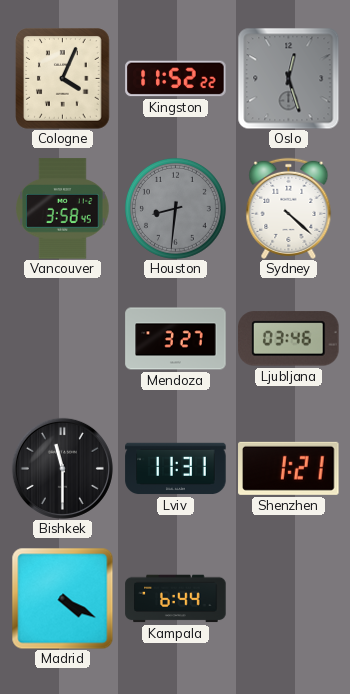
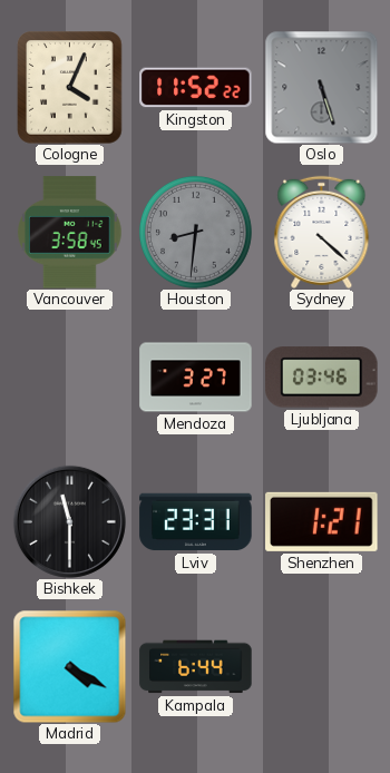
Oslo: 12:27 -> 5:27
Lviv: 11:31 -> 23:31
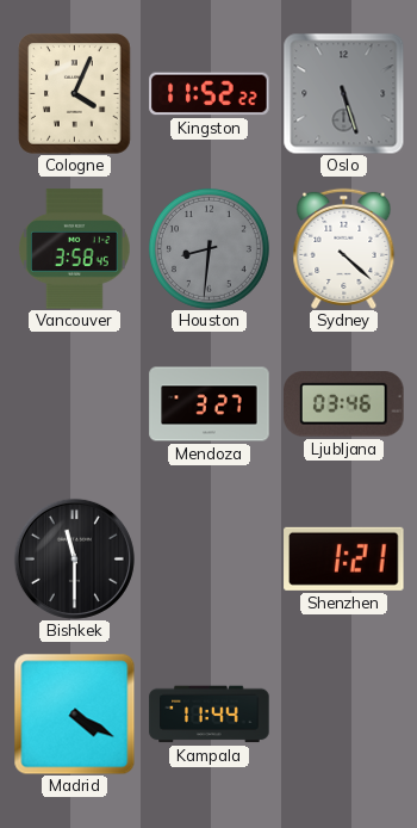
Lviv: 23:31 -> none
Kampala: 6:44 -> 11:44
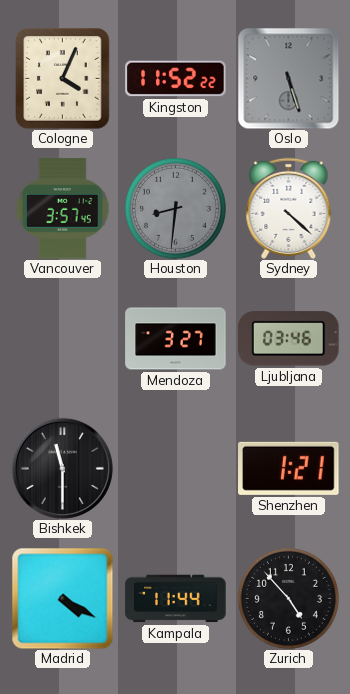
Vancouver: 3:58 -> 3:57
Zurich: none -> 4:53
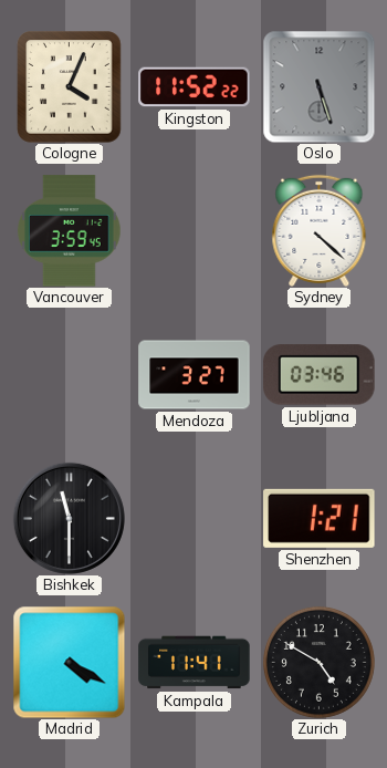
Vancouver: 3:57 -> 3:59
Houston: 8:31 -> none
Kampala: 11:44 -> 11:41
Zurich: 4:53 -> 4:50
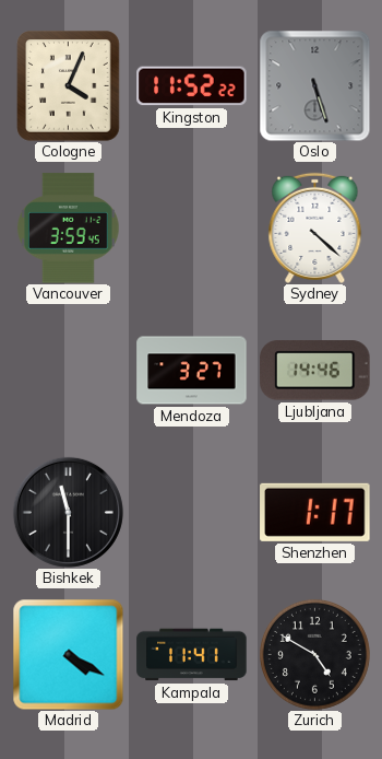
Ljubljana: 03:46 -> 14:46
Shenzhen: 1:21 -> 1:17
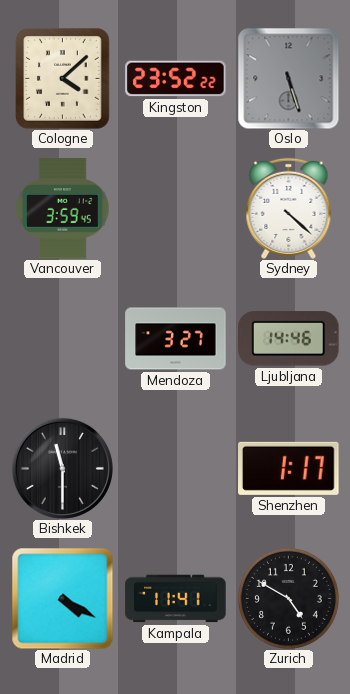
Cologne: 4:04 -> 4:08
Kingston: 11:52 -> 23:52
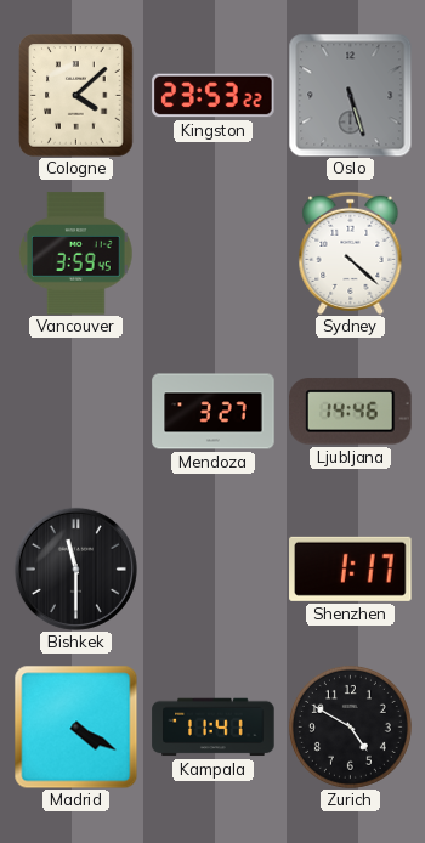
Kingston: 23:52 -> 23:53
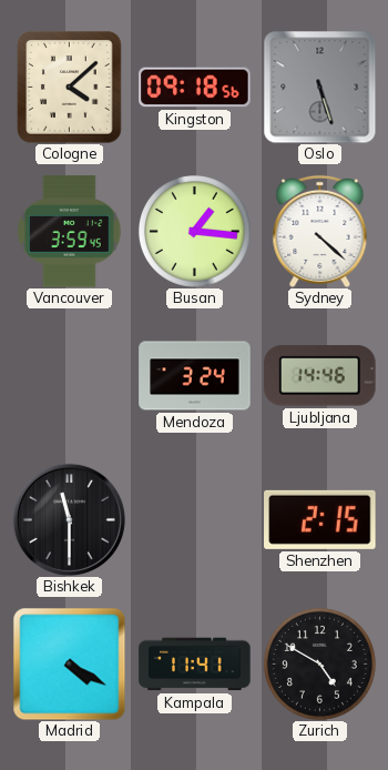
Kingston: 23:53 -> 09:18
Busan: none -> 1:16
Mendoza: 3:27 -> 3:24
Shenzhen: 1:17 -> 2:15
